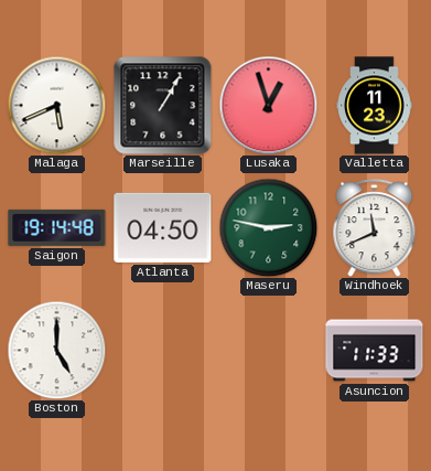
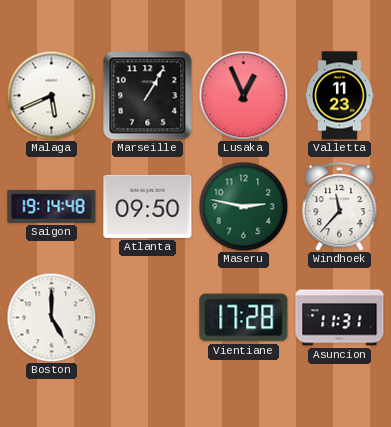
Lusaka: 12:57 -> 12:56
Atlanta: 04:50 -> 09:50
Windhoek: 11:41 -> 11:37
Vientiane: none -> 17:28
Asuncion: 11:33 -> 11:31
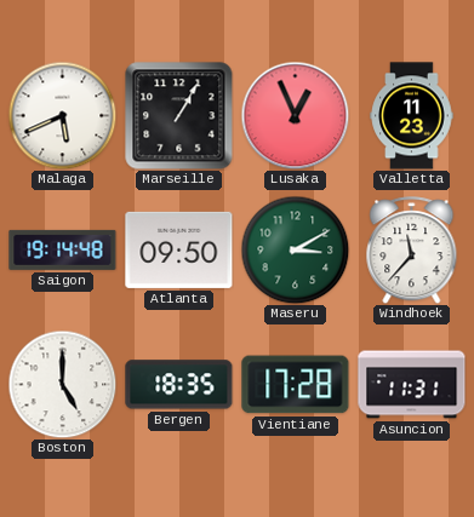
Maseru: 2:47 -> 3:10
Bergen: none -> 18:35
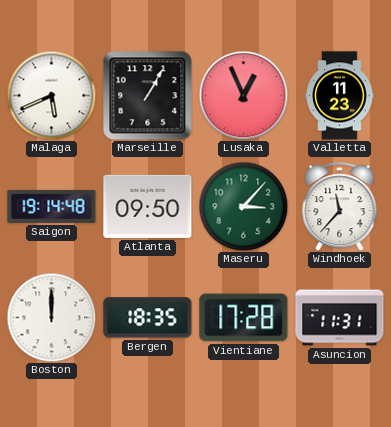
Maseru: 3:10 -> 3:07
Boston: 5:00 -> 12:00
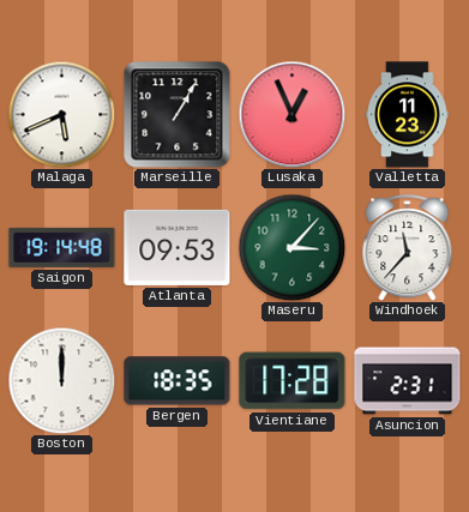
Atlanta: 09:50 -> 09:53
Asuncion: 11:31 -> 2:31
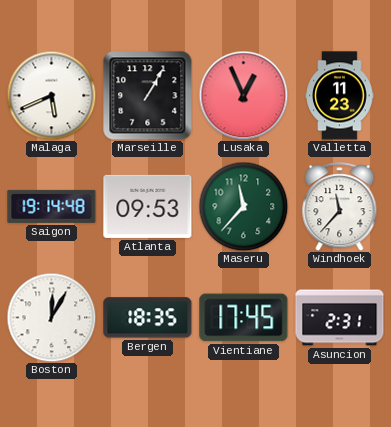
Maseru: 3:07 -> 11:37
Boston: 12:00 -> 12:05
Vientiane: 17:28 -> 17:45
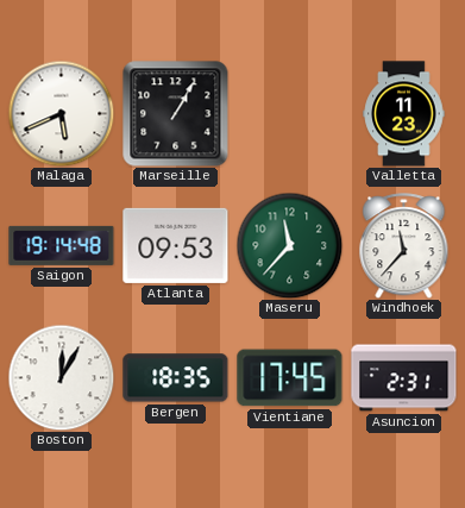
Lusaka: 12:56 -> none
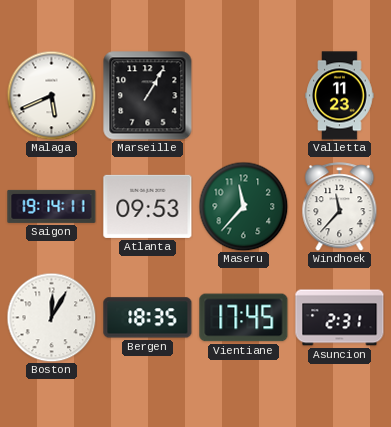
Saigon: 19:14:48 -> 19:14:11
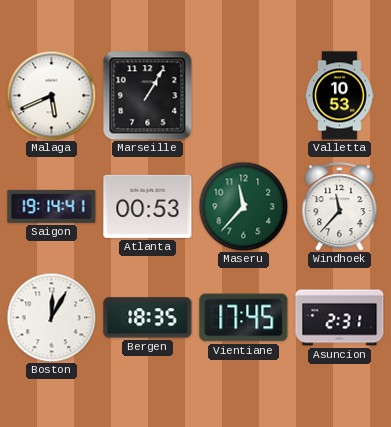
Valletta: 11:23 -> 10:53
Saigon: 19:14:11 -> 19:14:41
Atlanta: 09:53 -> 00:53
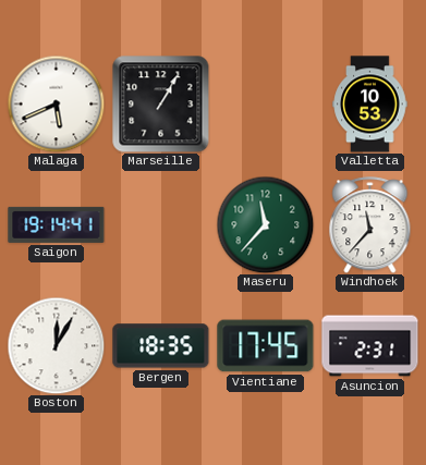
Atlanta: 00:53 -> none
